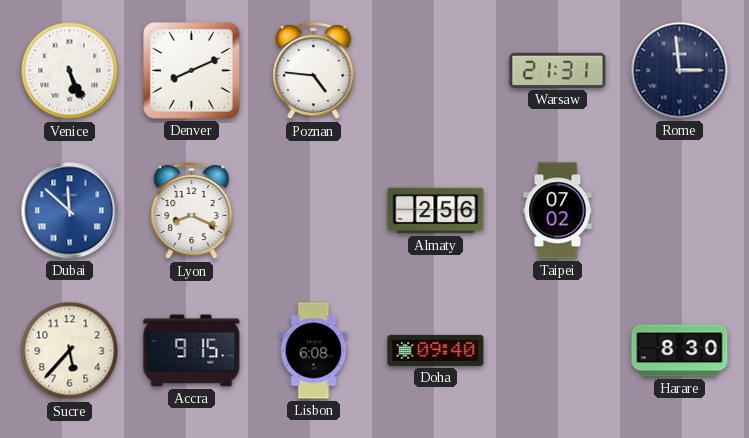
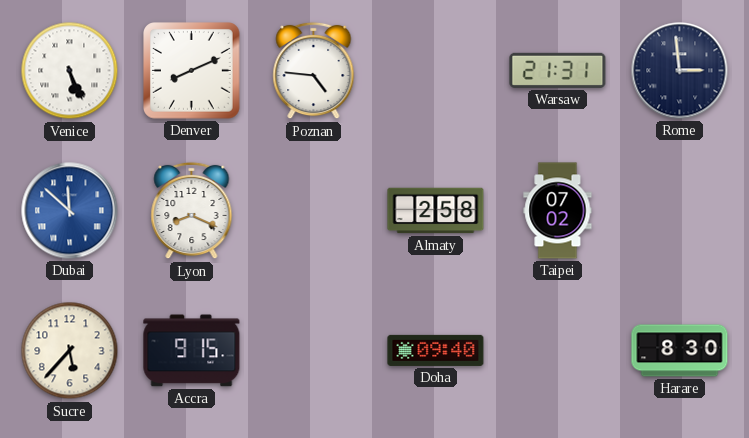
Almaty: 2:56 -> 2:58
Lisbon: 6:08 -> none
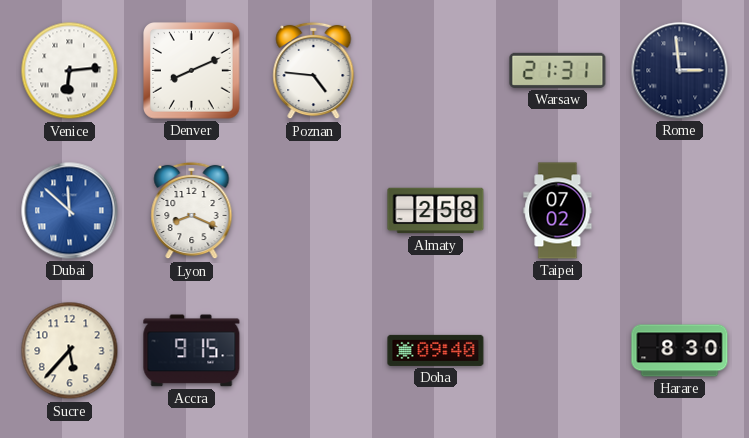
Venice: 5:26 -> 6:14
